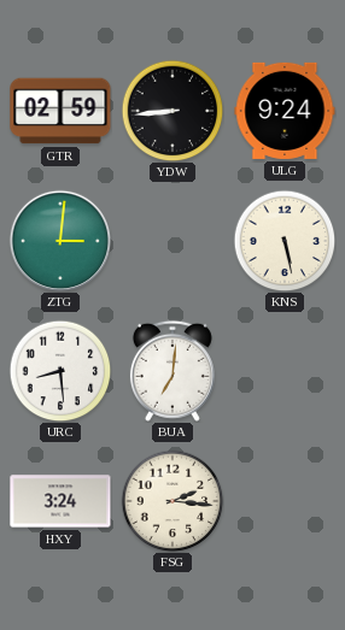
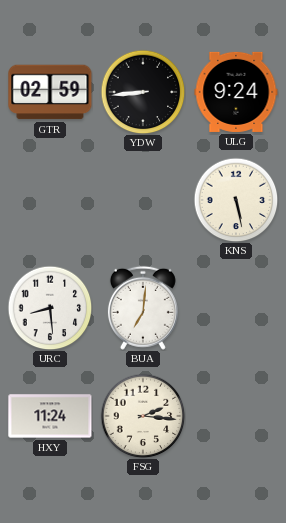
ZTG: 3:01 -> none
HXY: 3:24 -> 11:24
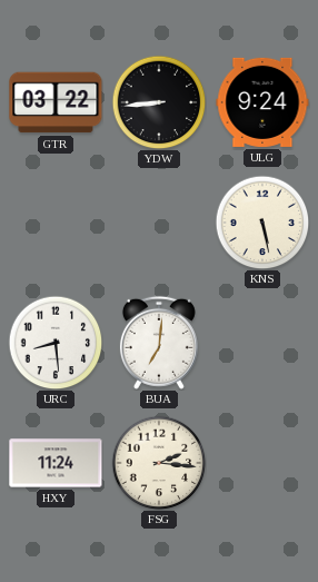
GTR: 02:59 -> 03:22
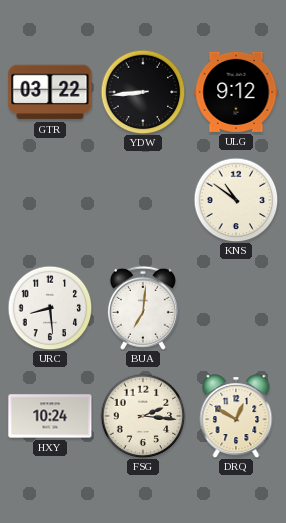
ULG: 9:24 -> 9:12
KNS: 5:28 -> 10:51
HXY: 11:24 -> 10:24
DRQ: none -> 12:50
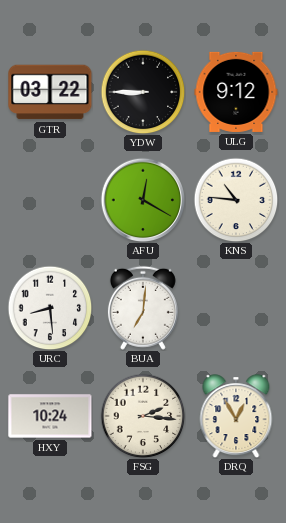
YDW: 8:44 -> 8:45
AFU: none -> 12:20
KNS: 10:51 -> 10:46
DRQ: 12:50 -> 12:55
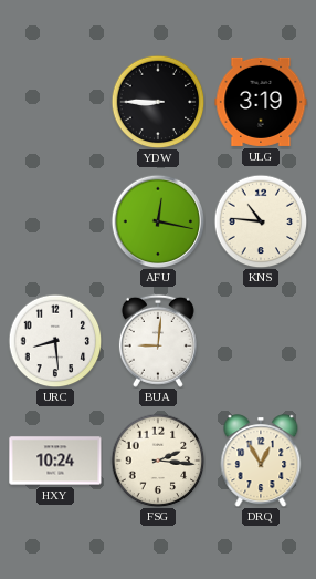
GTR: 03:22 -> none
ULG: 9:12 -> 3:19
AFU: 12:20 -> 12:17
BUA: 7:01 -> 9:01
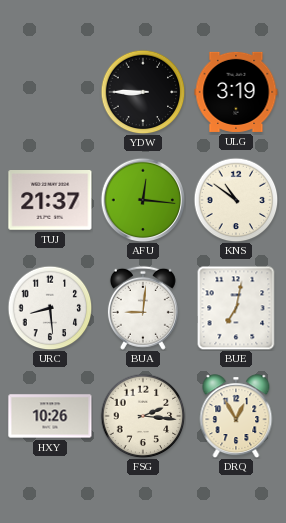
TUJ: none -> 21:37
AFU: 12:17 -> 12:16
KNS: 10:46 -> 10:51
BUE: none -> 7:02
HXY: 10:24 -> 10:26
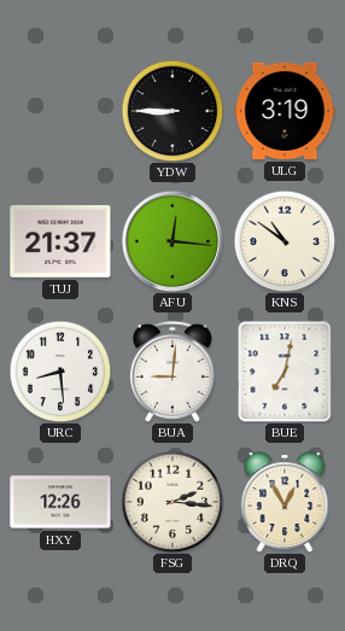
HXY: 10:26 -> 12:26
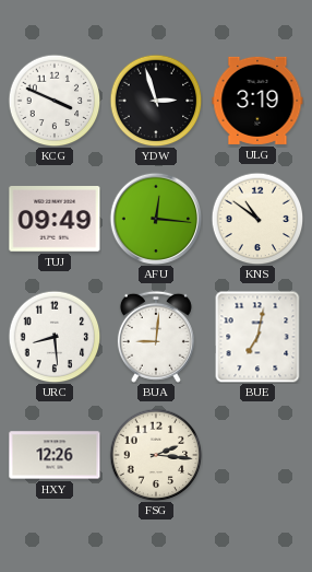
KCG: none -> 3:49
YDW: 8:45 -> 2:57
TUJ: 21:37 -> 09:49
DRQ: 12:55 -> none
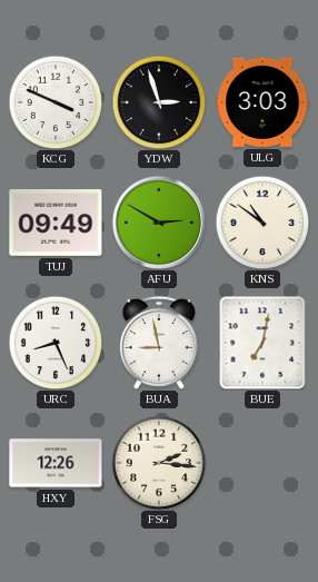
ULG: 3:19 -> 3:03
AFU: 12:16 -> 2:50
URC: 8:29 -> 8:26
BUA: 9:01 -> 8:58
